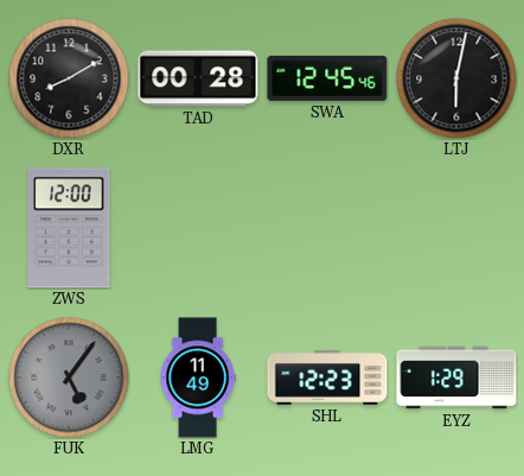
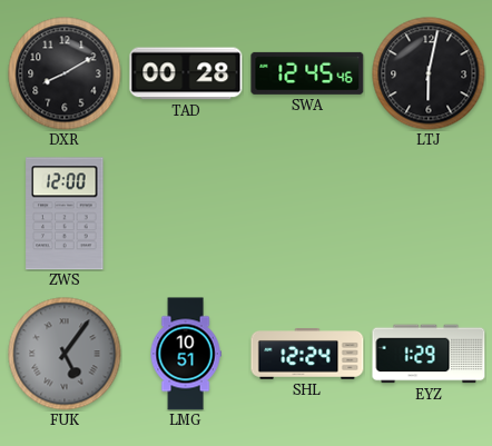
LMG: 11:49 -> 10:51
SHL: 12:23 -> 12:24
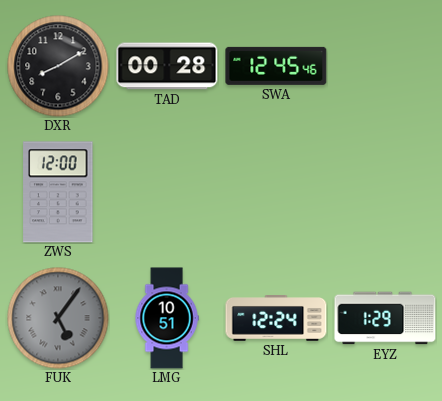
LTJ: 6:02 -> none
